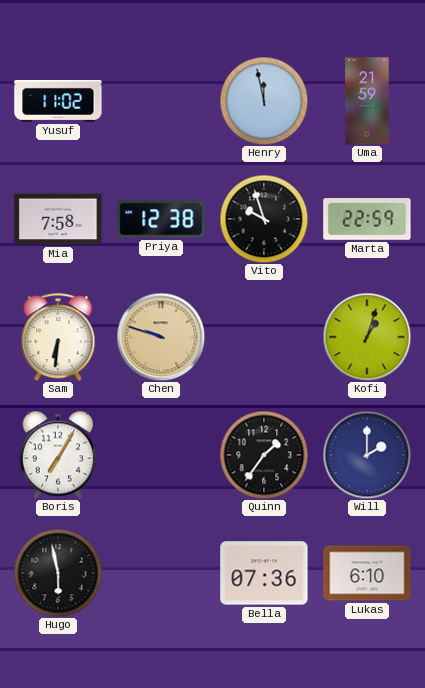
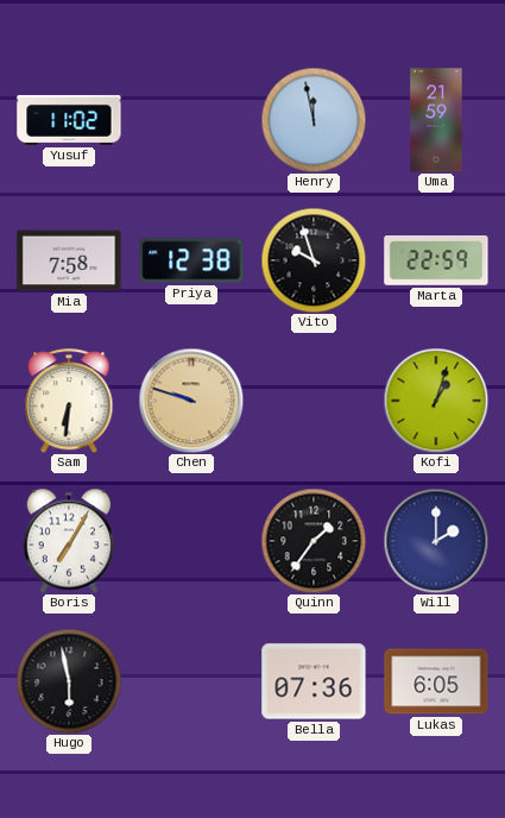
Lukas: 6:10 -> 6:05
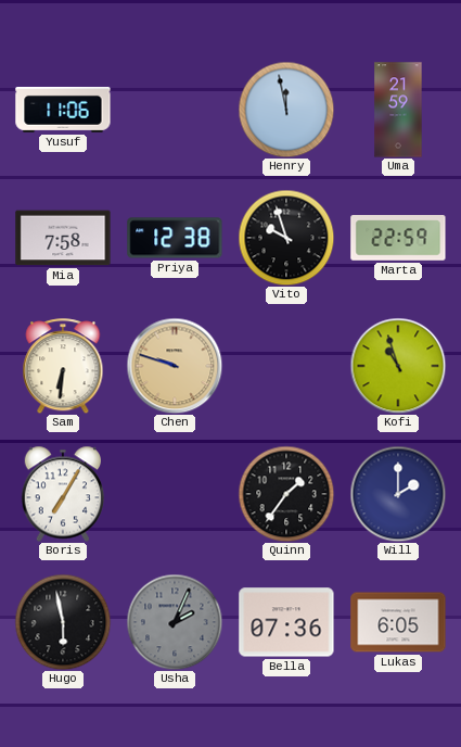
Yusuf: 11:02 -> 11:06
Kofi: 1:03 -> 10:57
Usha: none -> 2:04
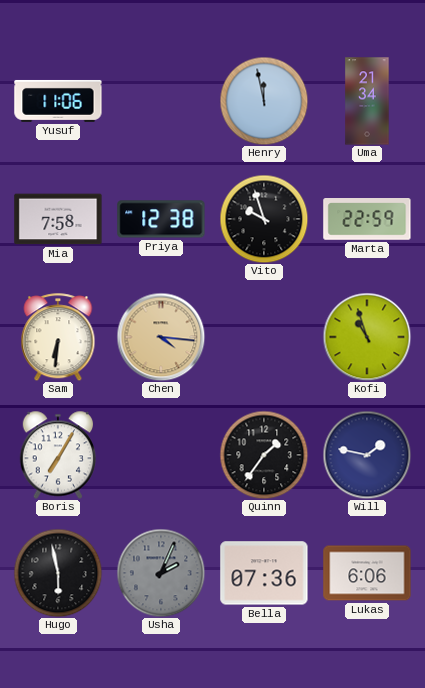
Uma: 21:59 -> 21:34
Chen: 9:48 -> 4:16
Will: 2:00 -> 1:47
Lukas: 6:05 -> 6:06
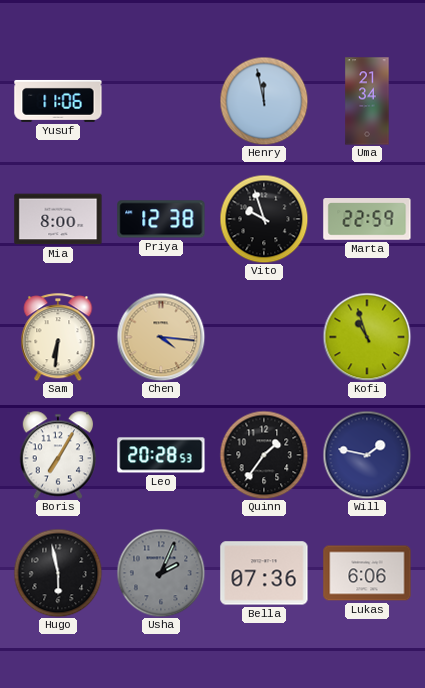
Mia: 7:58 -> 8:00
Leo: none -> 20:28
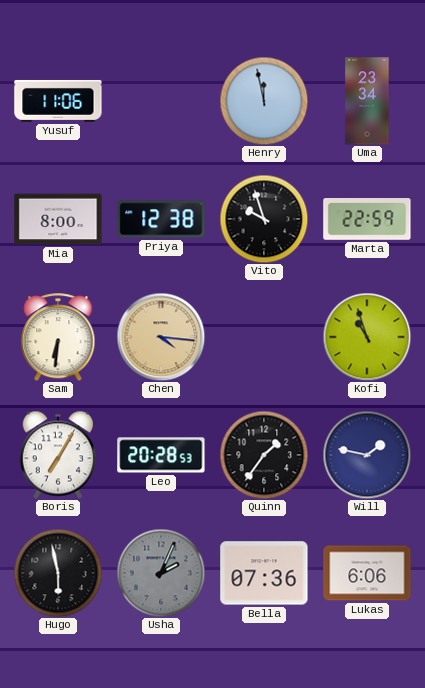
Uma: 21:34 -> 23:34
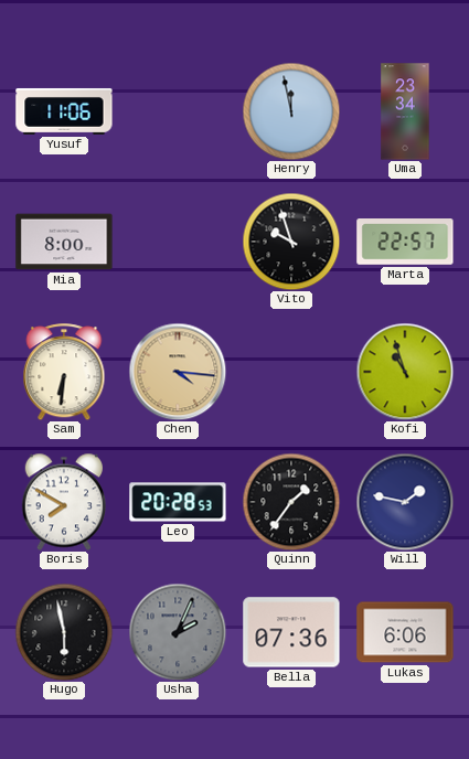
Priya: 12:38 -> none
Marta: 22:59 -> 22:57
Boris: 7:05 -> 7:50
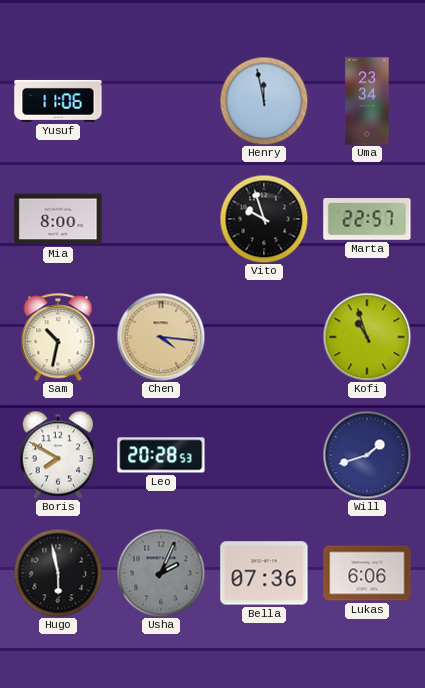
Sam: 6:31 -> 10:32
Quinn: 1:36 -> none
Will: 1:47 -> 1:42
